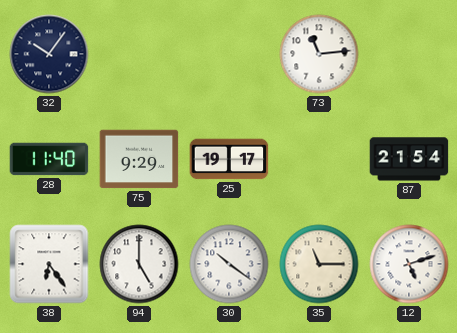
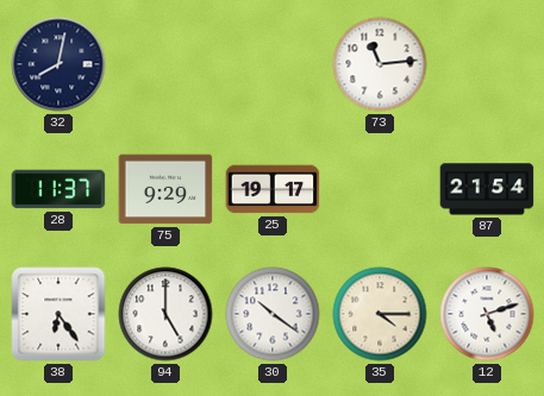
32: 10:06 -> 8:02
28: 11:40 -> 11:37
35: 11:15 -> 4:15
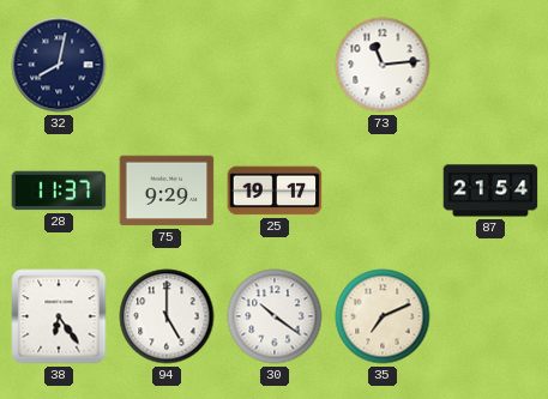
35: 4:15 -> 7:11
12: 5:12 -> none
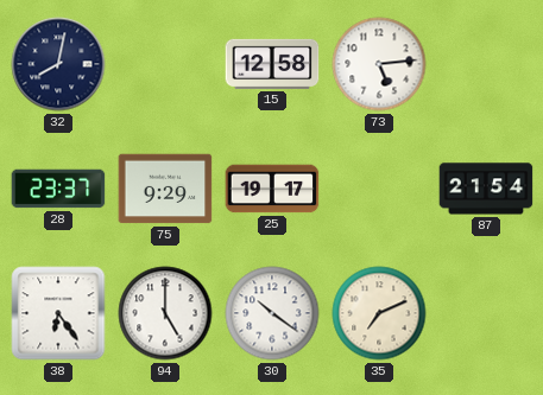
15: none -> 12:58
73: 11:14 -> 5:14
28: 11:37 -> 23:37
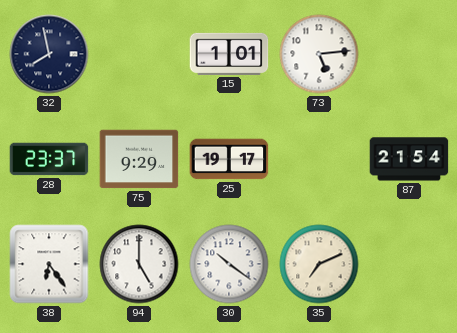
32: 8:02 -> 7:58
15: 12:58 -> 1:01
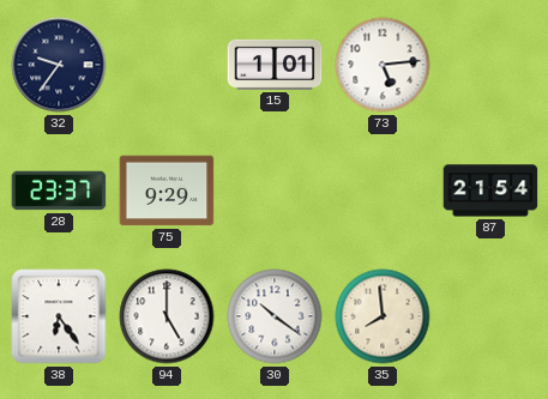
32: 7:58 -> 9:36
25: 19:17 -> none
35: 7:11 -> 7:59
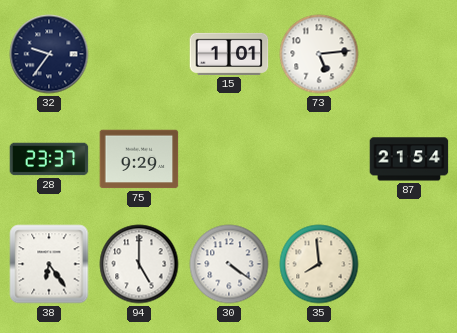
30: 10:21 -> 4:21
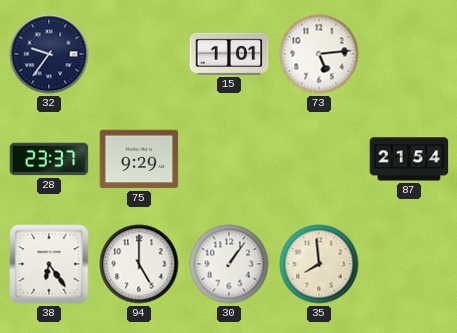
30: 4:21 -> 1:06
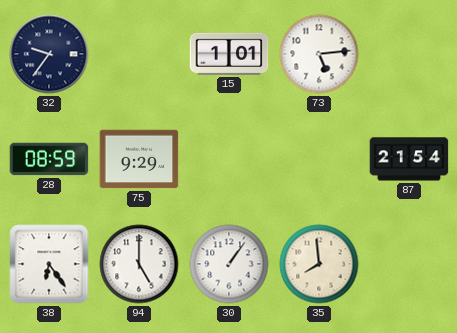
28: 23:37 -> 08:59
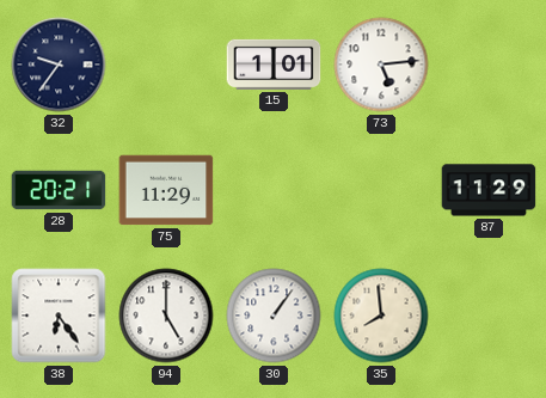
28: 08:59 -> 20:21
75: 9:29 -> 11:29
87: 21:54 -> 11:29
